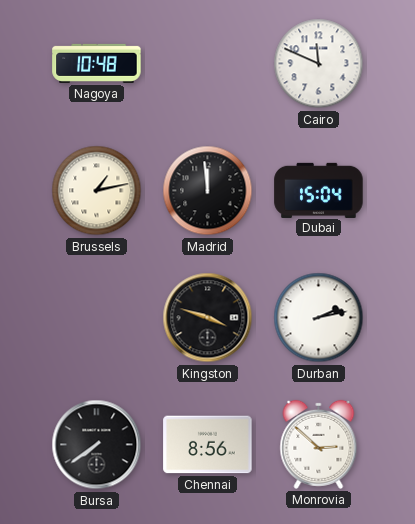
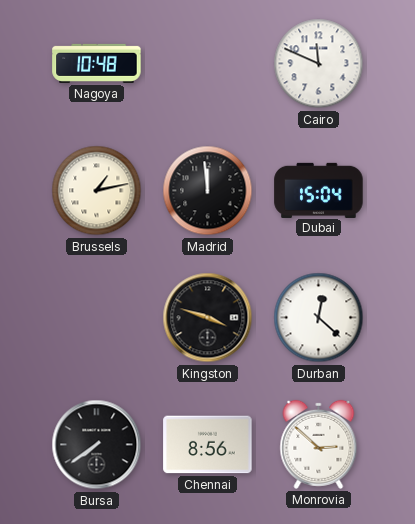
Durban: 2:13 -> 12:22
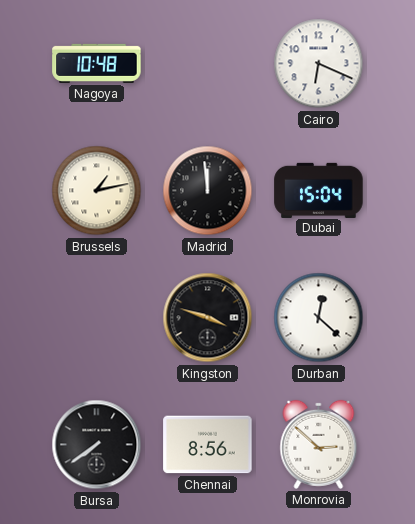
Cairo: 11:49 -> 6:19
